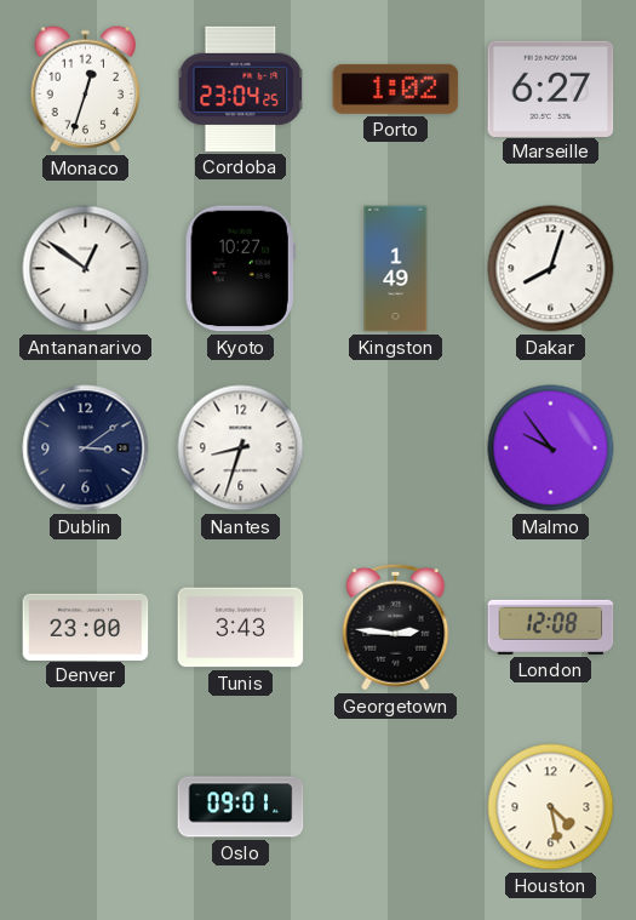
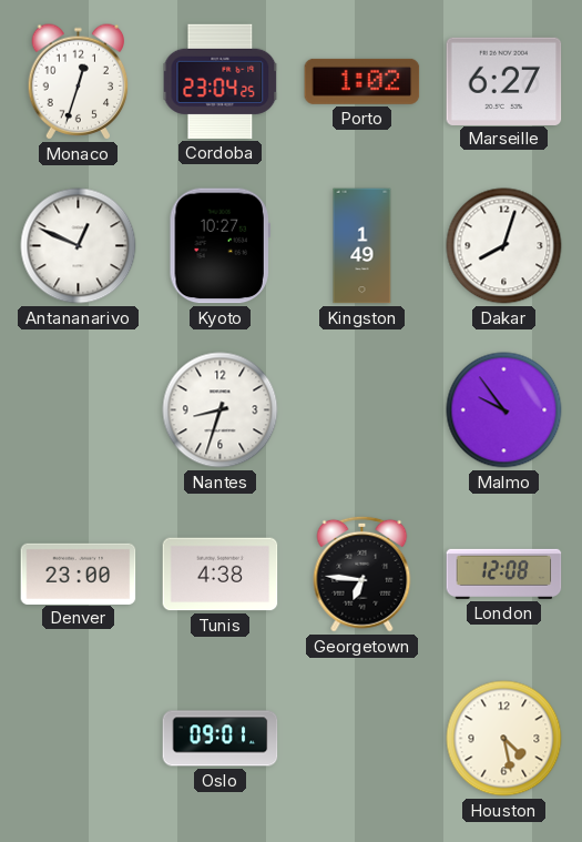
Antananarivo: 12:51 -> 12:49
Dublin: 3:09 -> none
Tunis: 3:43 -> 4:38
Georgetown: 2:46 -> 6:46
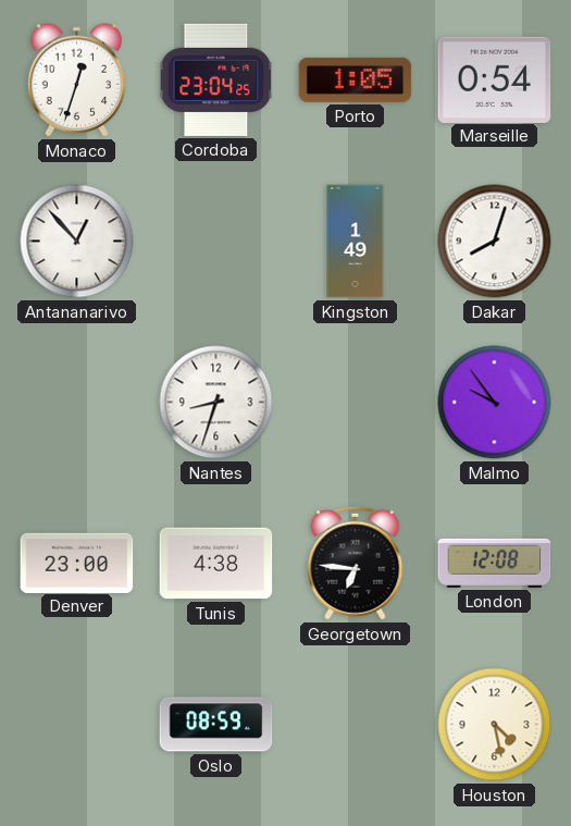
Porto: 1:02 -> 1:05
Marseille: 6:27 -> 0:54
Antananarivo: 12:49 -> 12:53
Kyoto: 10:27 -> none
Oslo: 09:01 -> 08:59
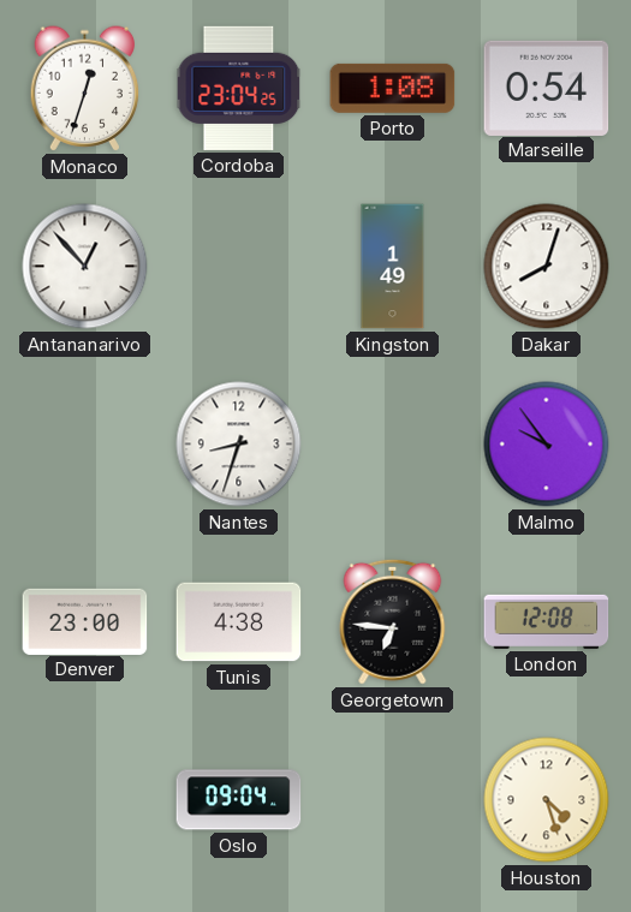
Porto: 1:05 -> 1:08
Oslo: 08:59 -> 09:04
Houston: 4:28 -> 4:27
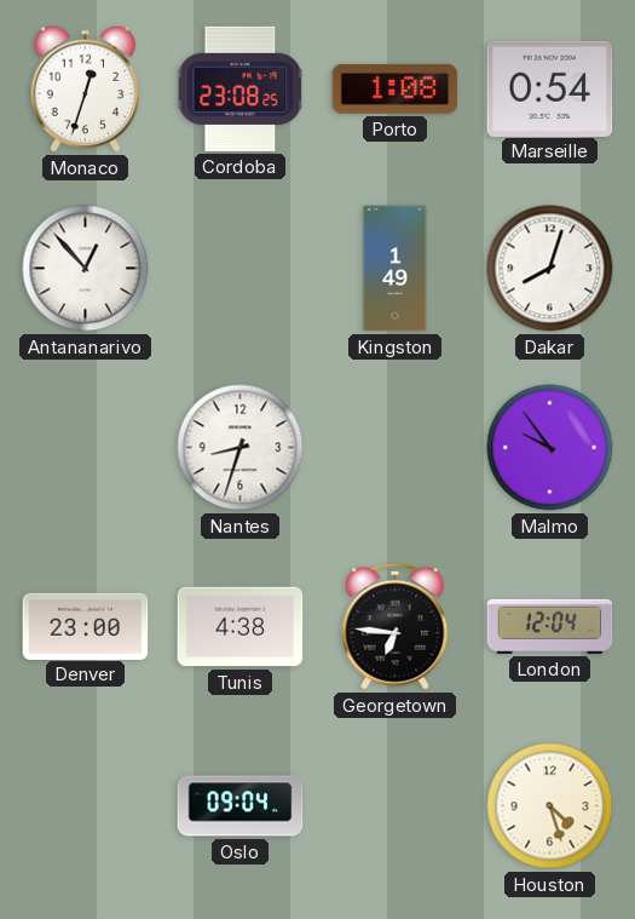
Cordoba: 23:04 -> 23:08
London: 12:08 -> 12:04
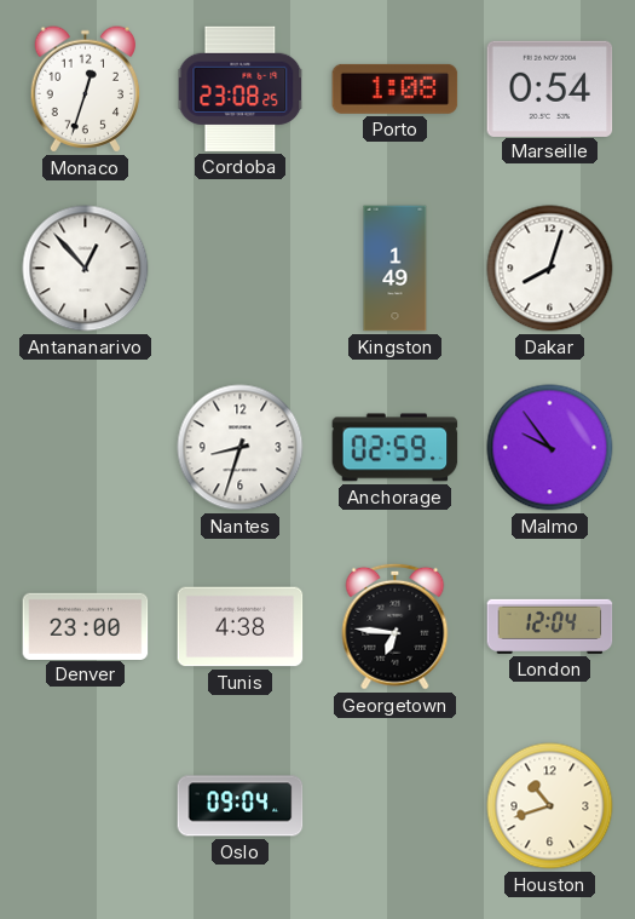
Anchorage: none -> 02:59
Houston: 4:27 -> 10:42
